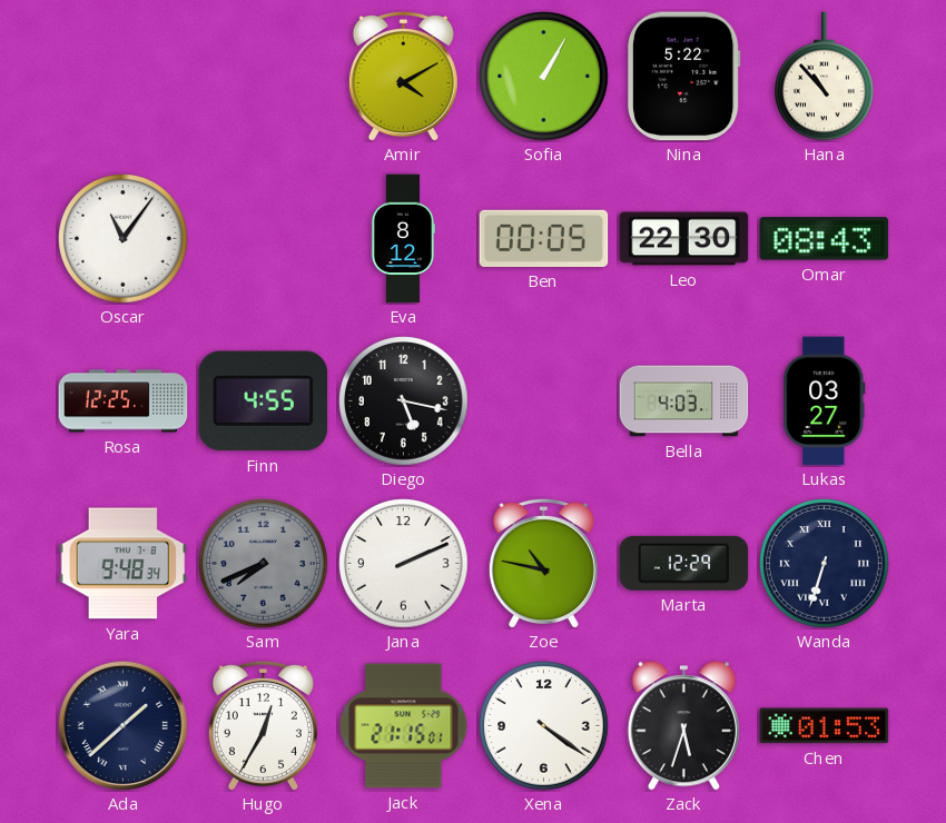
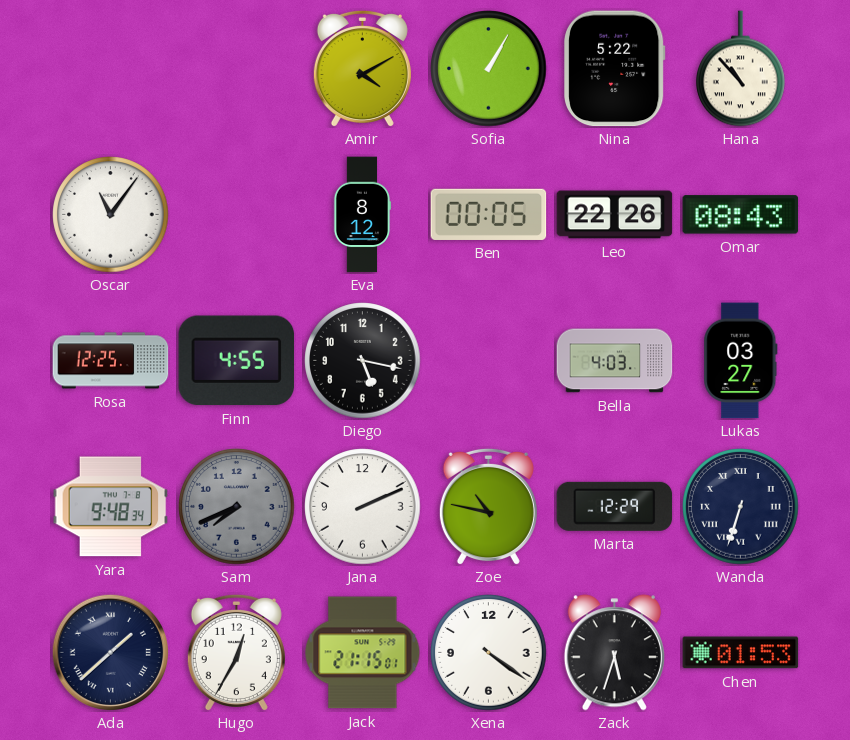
Leo: 22:30 -> 22:26
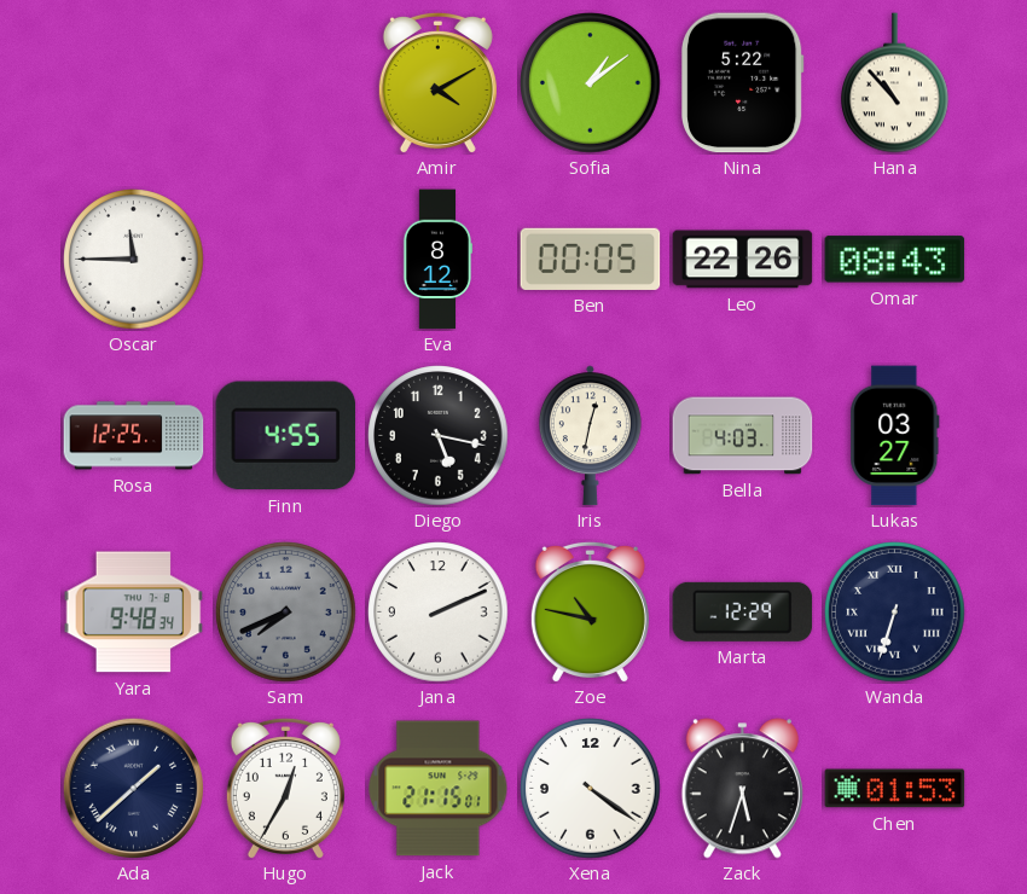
Sofia: 1:05 -> 1:09
Oscar: 11:06 -> 11:45
Iris: none -> 12:32
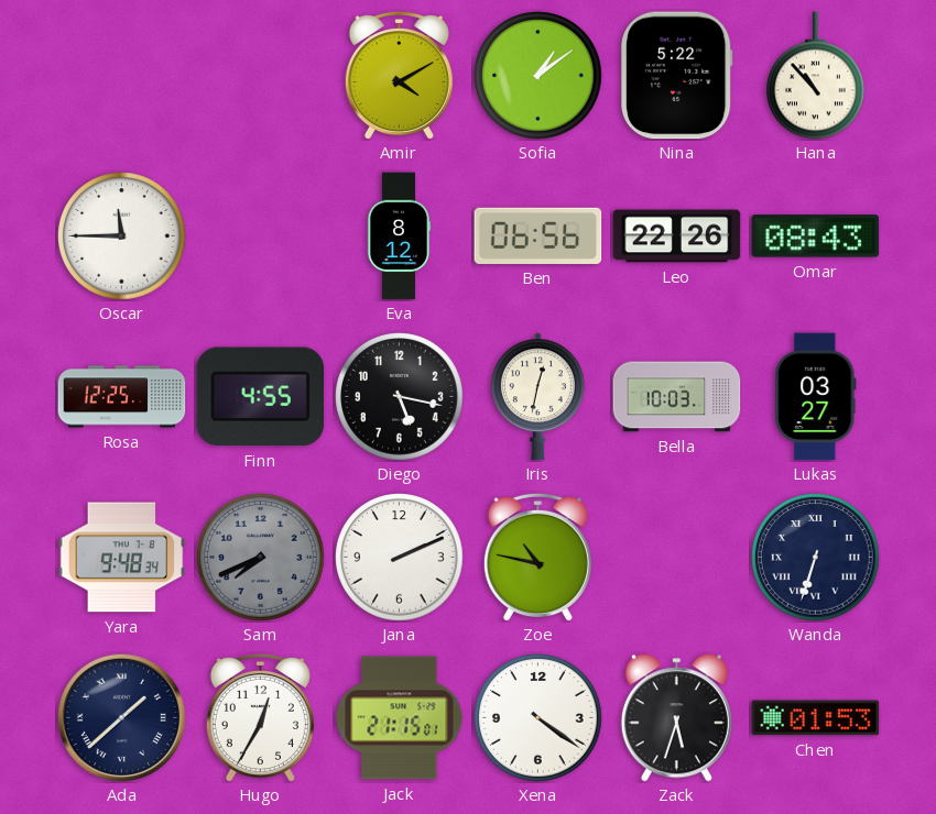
Ben: 00:05 -> 06:56
Bella: 4:03 -> 10:03
Marta: 12:29 -> none
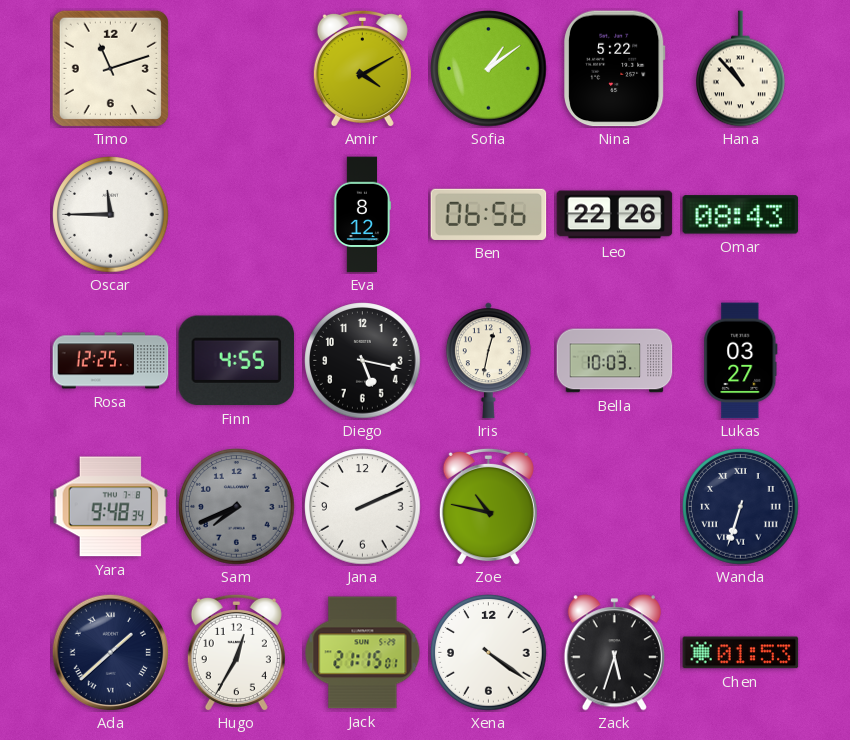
Timo: none -> 11:12
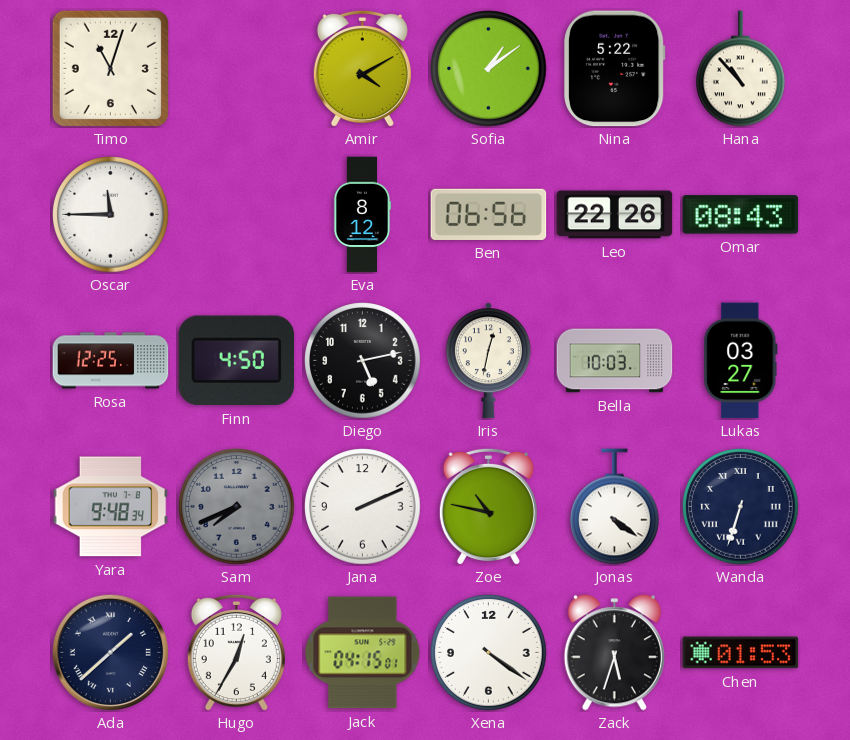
Timo: 11:12 -> 11:03
Finn: 4:55 -> 4:50
Diego: 5:17 -> 5:13
Jonas: none -> 4:21
Jack: 21:15 -> 04:15
